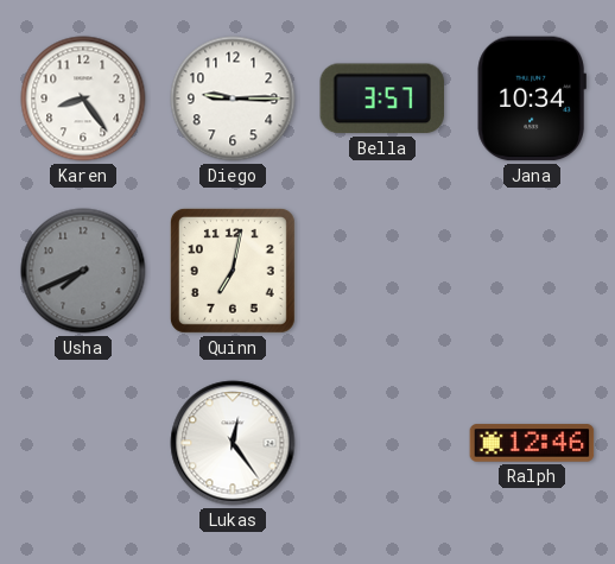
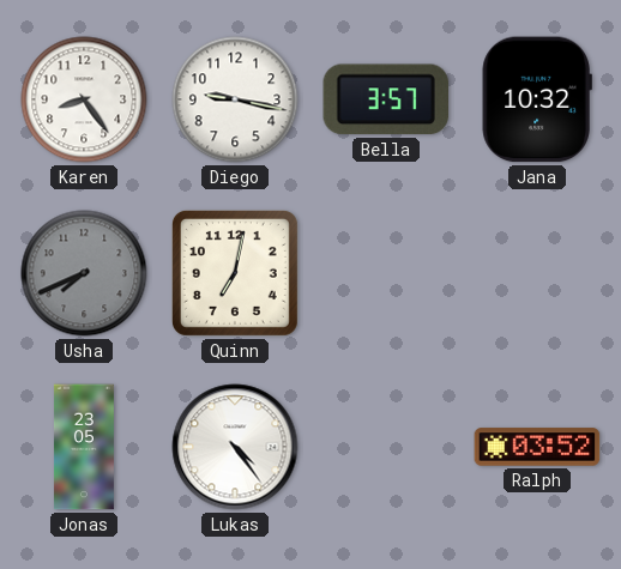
Diego: 9:15 -> 9:17
Jana: 10:34 -> 10:32
Jonas: none -> 23:05
Lukas: 12:24 -> 4:24
Ralph: 12:46 -> 03:52
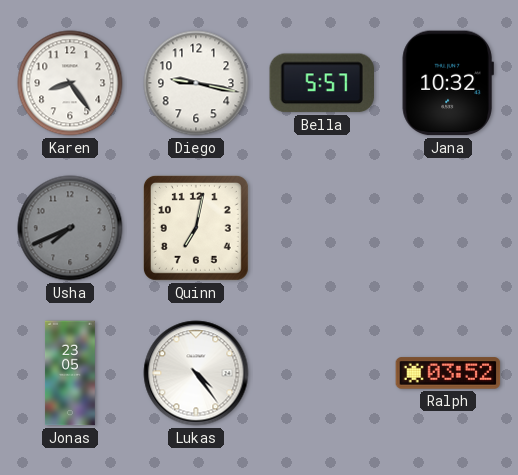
Bella: 3:57 -> 5:57
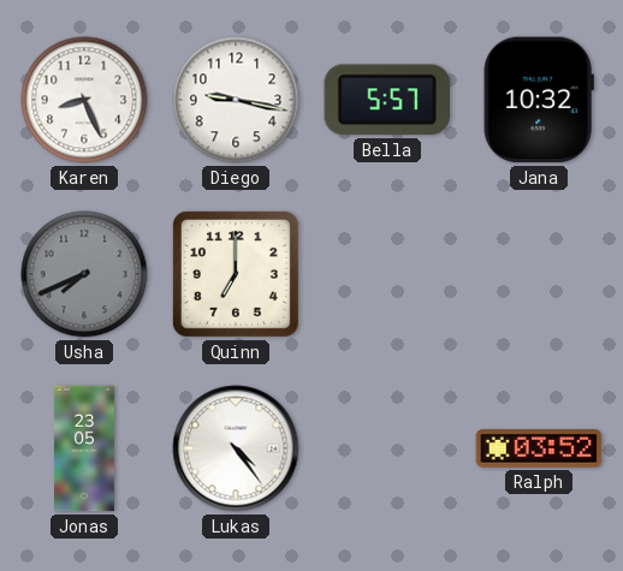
Karen: 8:24 -> 8:26
Quinn: 7:02 -> 7:00
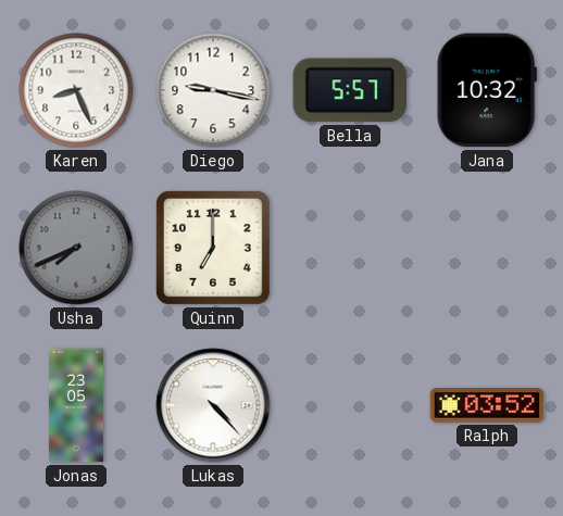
Lukas: 4:24 -> 4:23
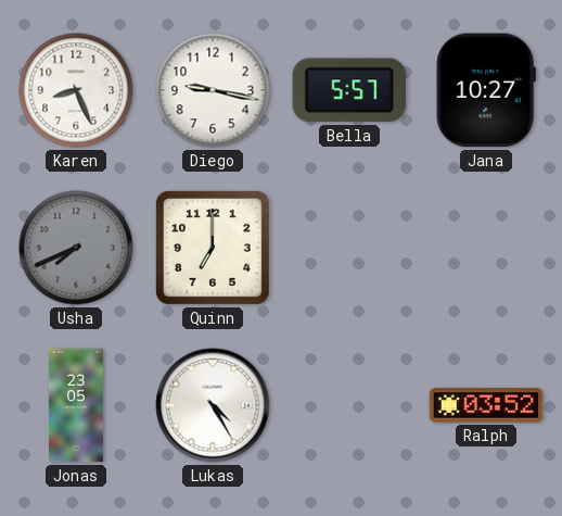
Jana: 10:32 -> 10:27
Lukas: 4:23 -> 4:25
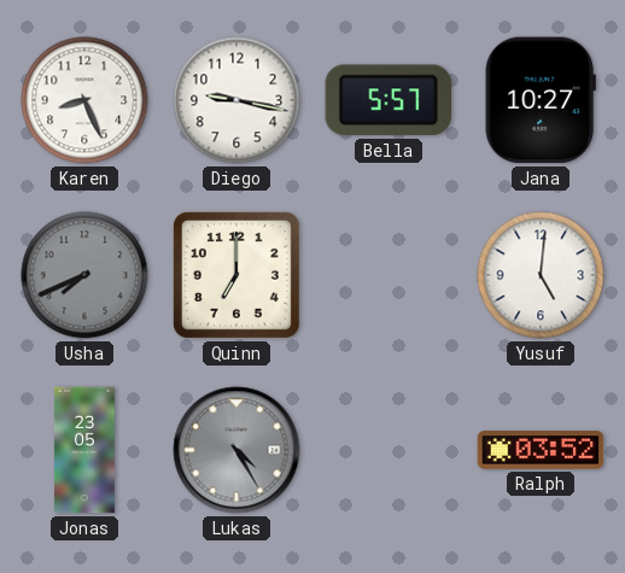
Yusuf: none -> 5:01
Lukas dial: white -> grey
